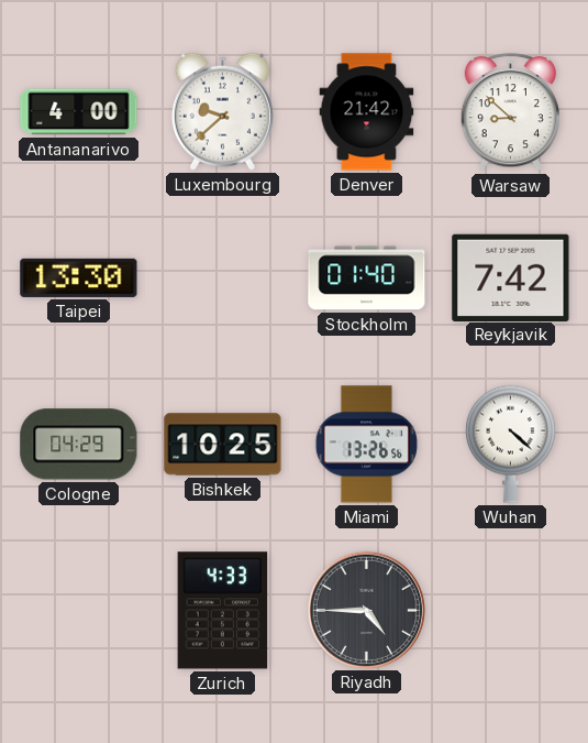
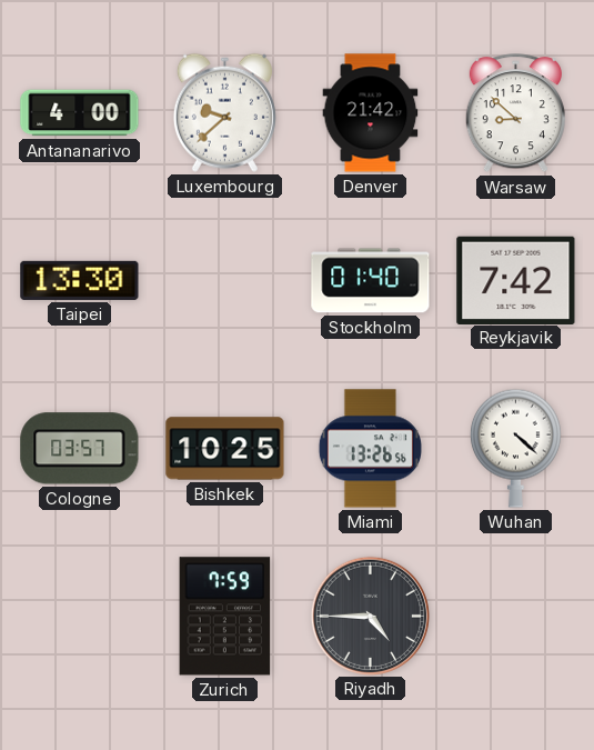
Cologne: 04:29 -> 03:57
Zurich: 4:33 -> 7:59
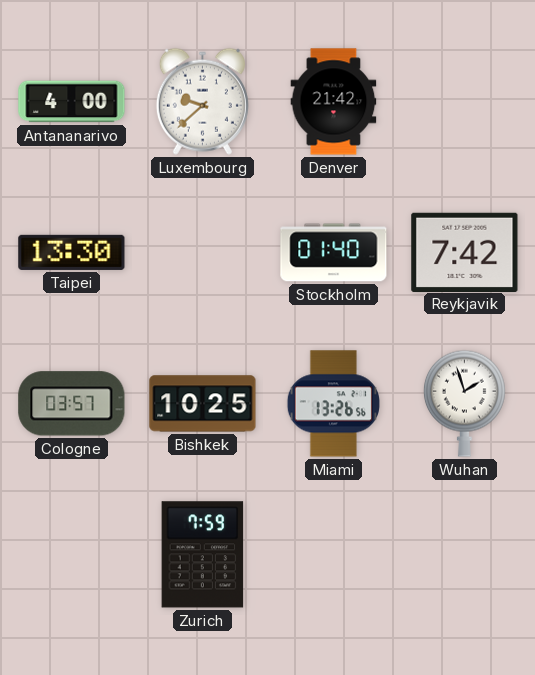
Warsaw: 8:52 -> none
Wuhan: 4:22 -> 1:57
Riyadh: 4:45 -> none
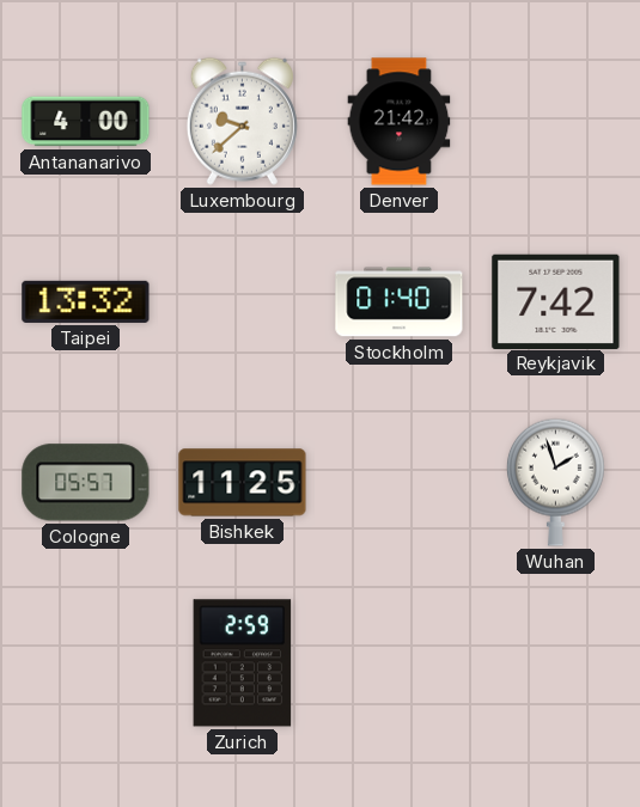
Taipei: 13:30 -> 13:32
Cologne: 03:57 -> 05:57
Bishkek: 10:25 -> 11:25
Miami: 13:26 -> none
Zurich: 7:59 -> 2:59
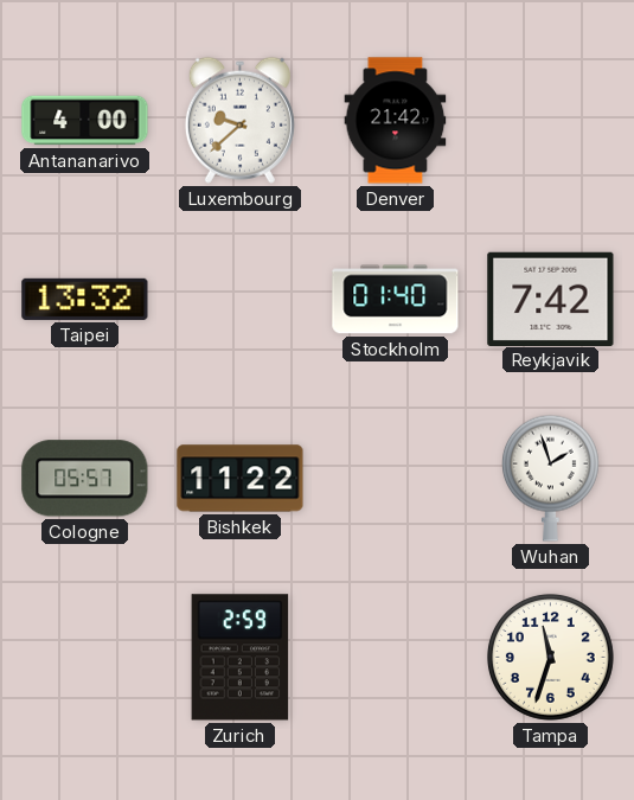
Bishkek: 11:25 -> 11:22
Tampa: none -> 11:33
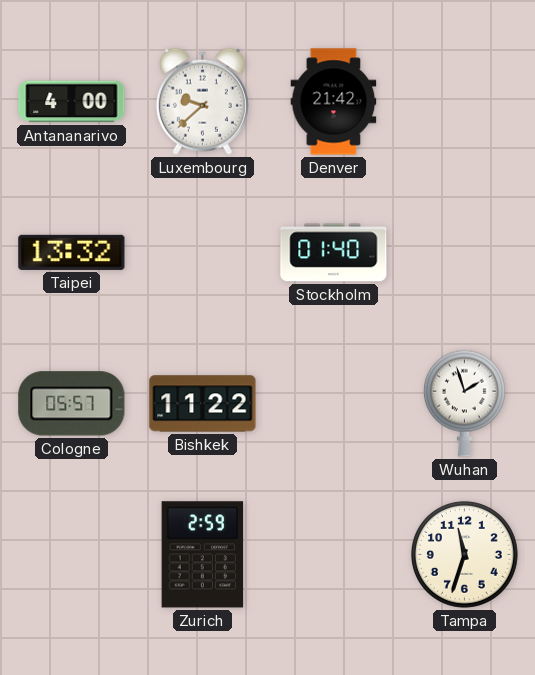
Reykjavik: 7:42 -> none
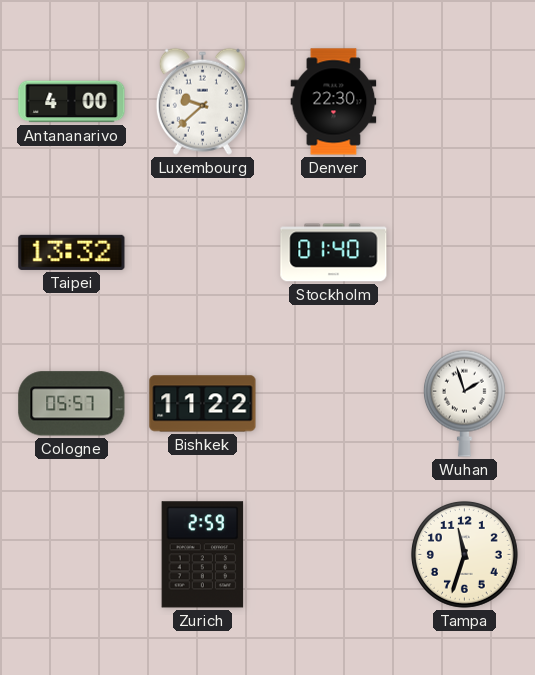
Denver: 21:42 -> 22:30
